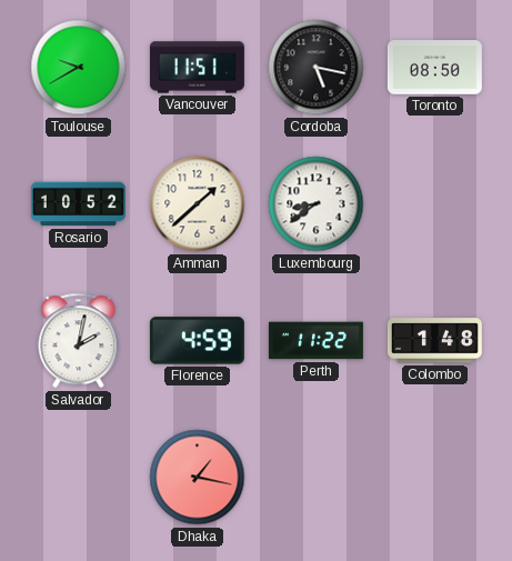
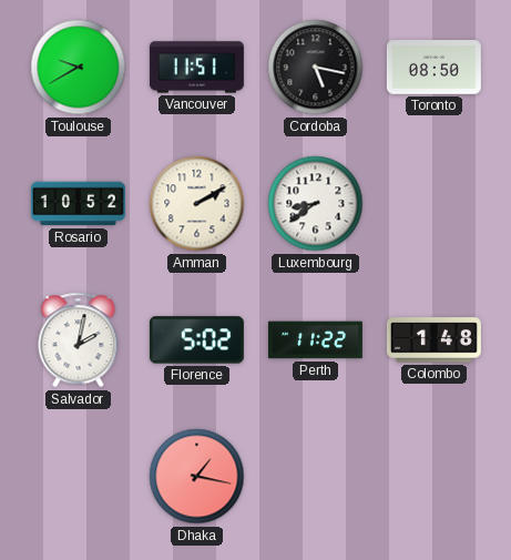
Amman: 1:38 -> 2:10
Florence: 4:59 -> 5:02
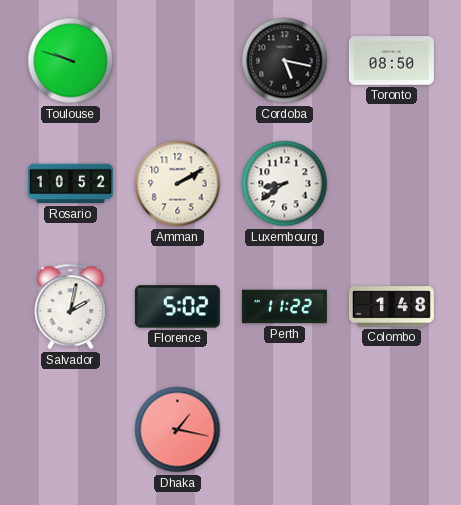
Toulouse: 9:40 -> 9:48
Vancouver: 11:51 -> none
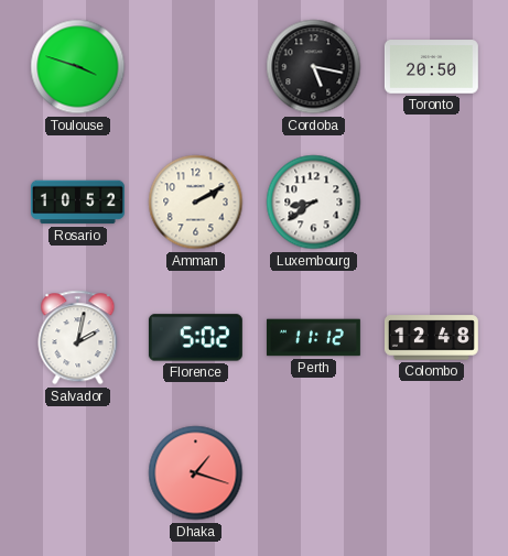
Toulouse: 9:48 -> 3:48
Toronto: 08:50 -> 20:50
Perth: 11:22 -> 11:12
Colombo: 1:48 -> 12:48
Dhaka: 1:17 -> 1:18
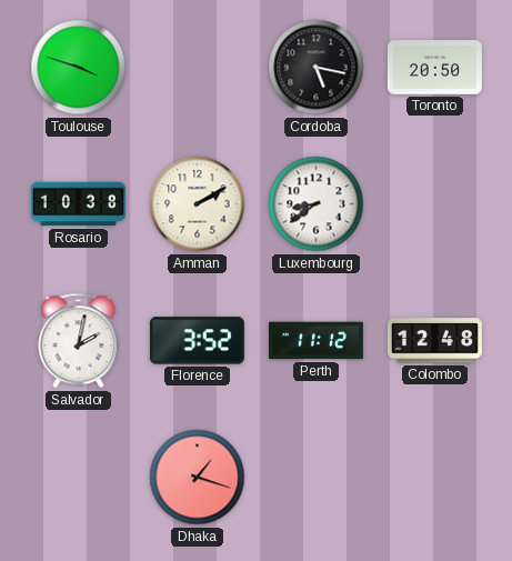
Rosario: 10:52 -> 10:38
Florence: 5:02 -> 3:52
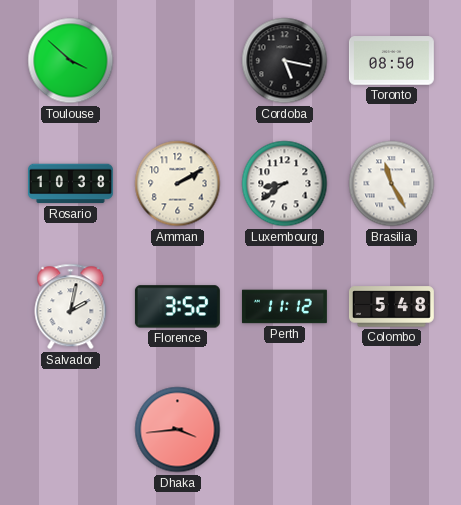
Toulouse: 3:48 -> 3:52
Toronto: 20:50 -> 08:50
Brasilia: none -> 11:25
Colombo: 12:48 -> 5:48
Dhaka: 1:18 -> 3:44
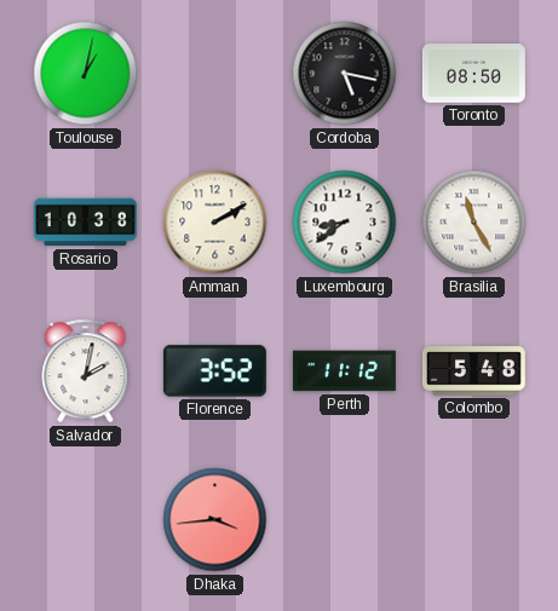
Toulouse: 3:52 -> 1:02
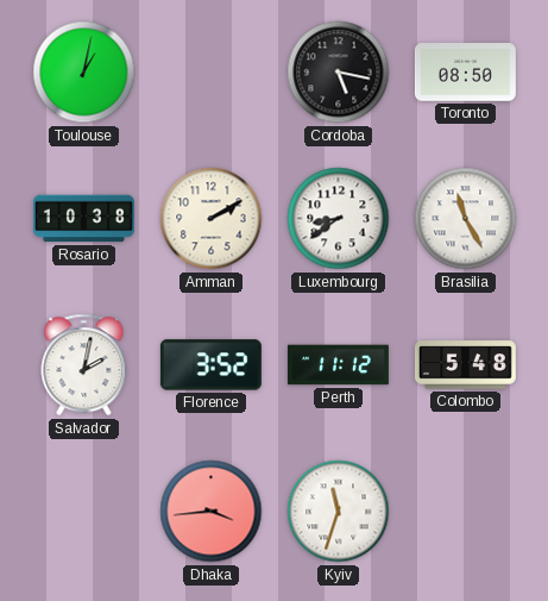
Kyiv: none -> 11:33
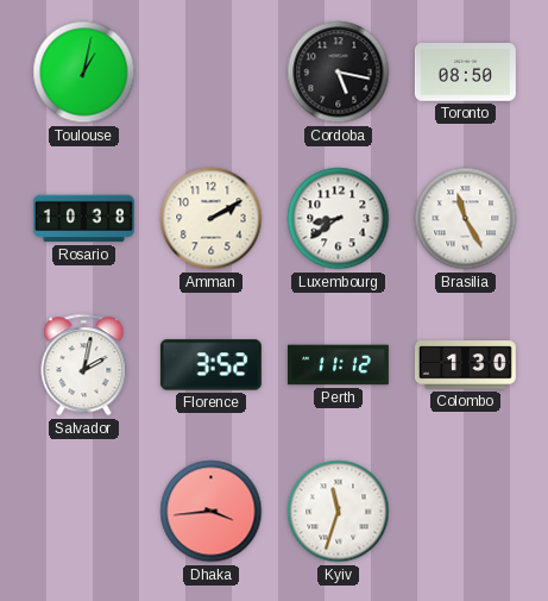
Colombo: 5:48 -> 1:30
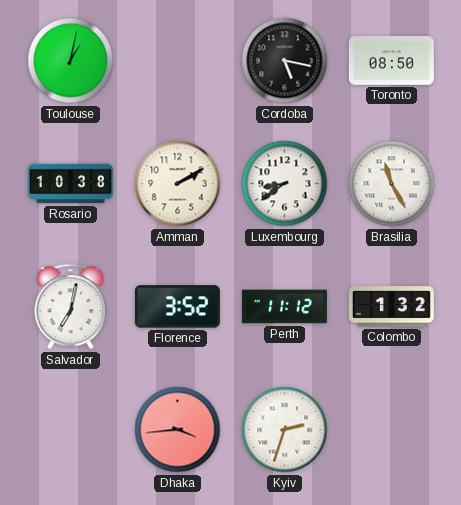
Salvador: 2:02 -> 7:02
Colombo: 1:30 -> 1:32
Kyiv: 11:33 -> 2:33
